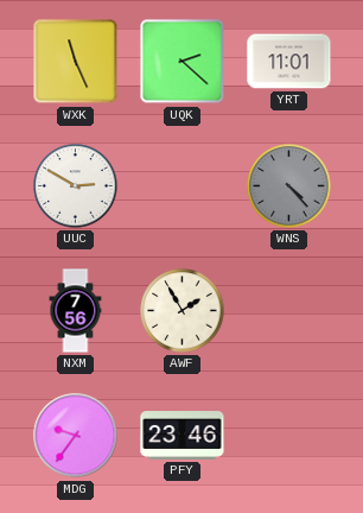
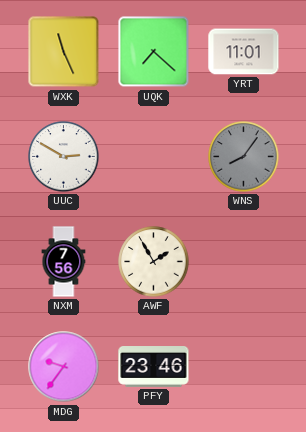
UQK: 2:22 -> 7:22
WNS: 4:23 -> 8:06
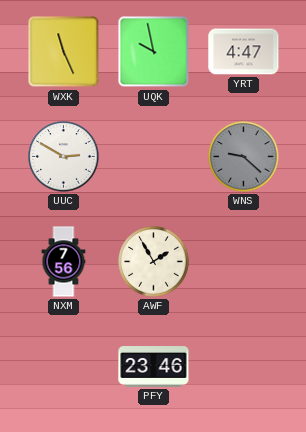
UQK: 7:22 -> 9:58
YRT: 11:01 -> 4:47
WNS: 8:06 -> 9:22
MDG: 9:36 -> none
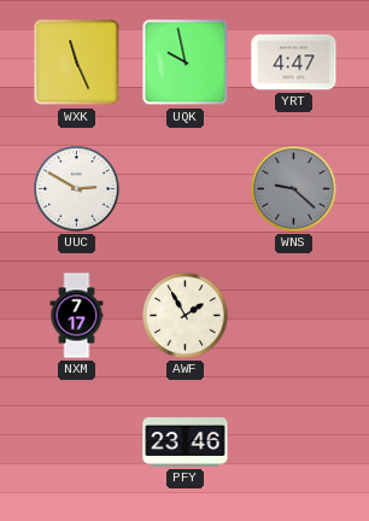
NXM: 7:56 -> 7:17
